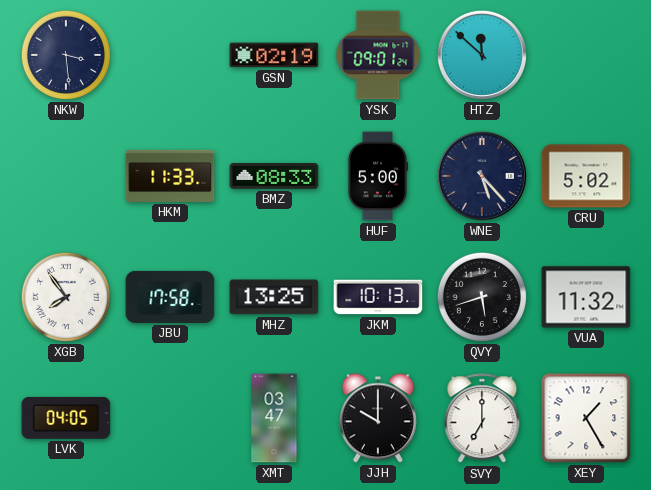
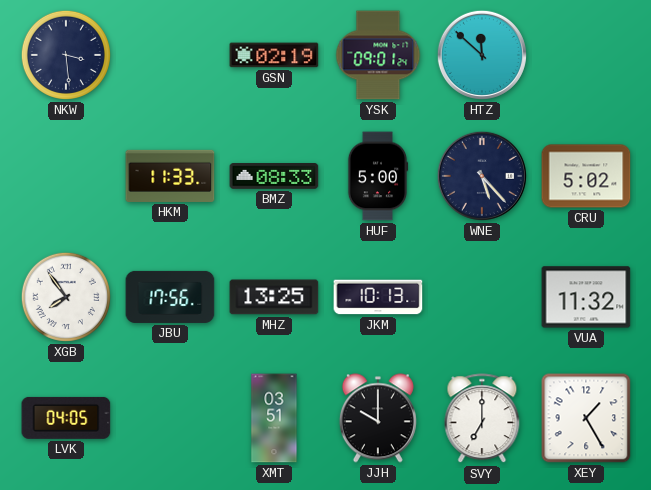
JBU: 17:58 -> 17:56
QVY: 5:42 -> none
XMT: 03:47 -> 03:51
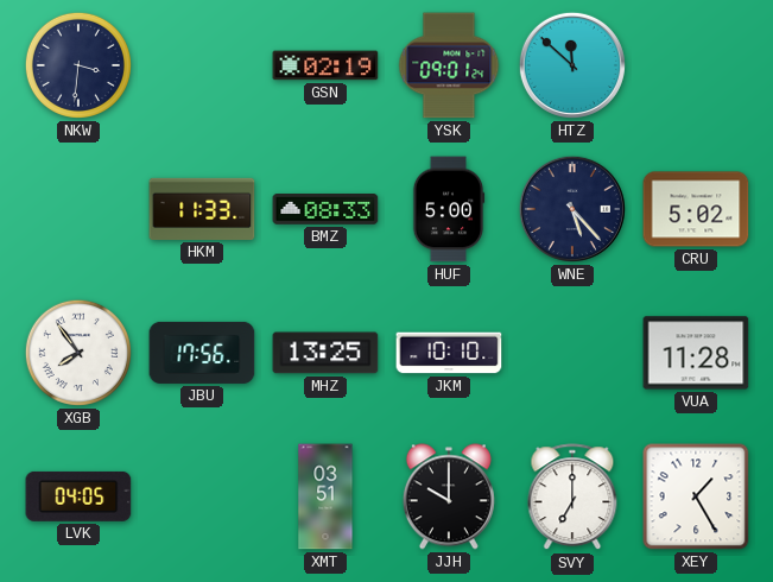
NKW: 3:29 -> 3:31
JKM: 10:13 -> 10:10
VUA: 11:32 -> 11:28
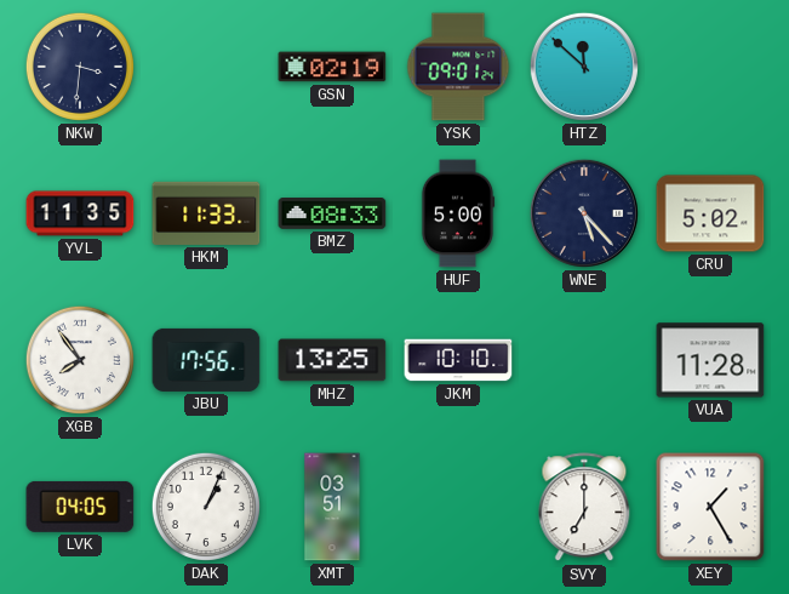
YVL: none -> 11:35
DAK: none -> 1:04
JJH: 10:00 -> none
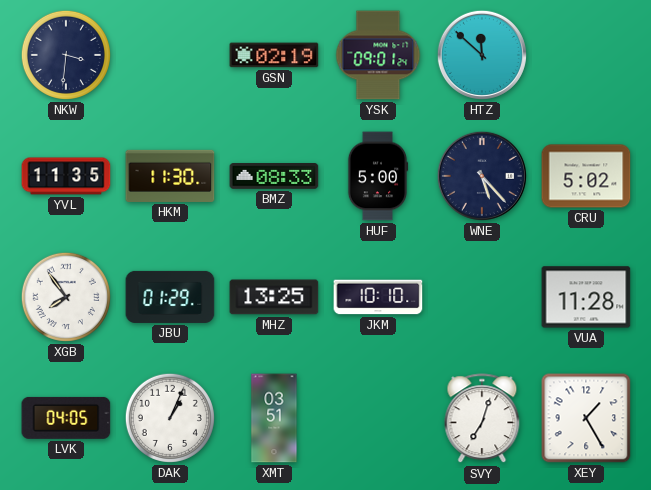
HKM: 11:33 -> 11:30
JBU: 17:56 -> 01:29
SVY: 7:00 -> 7:03
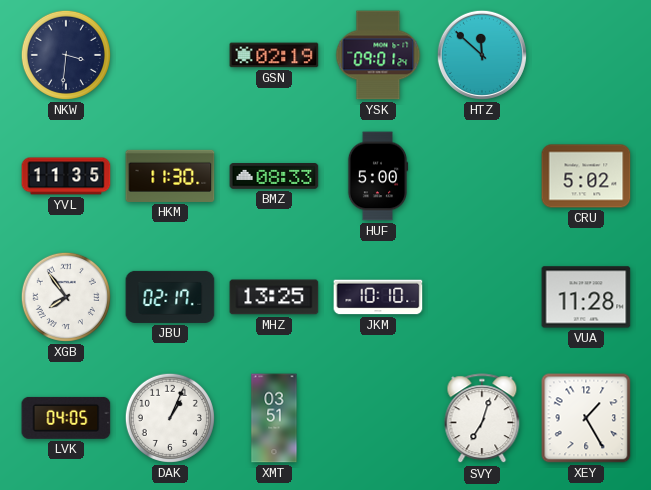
WNE: 5:23 -> none
JBU: 01:29 -> 02:17
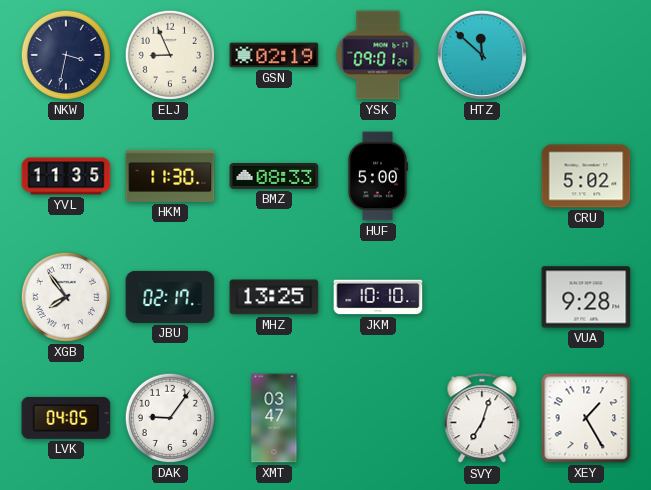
NKW: 3:31 -> 3:32
ELJ: none -> 8:56
VUA: 11:28 -> 9:28
DAK: 1:04 -> 9:06
XMT: 03:51 -> 03:47
